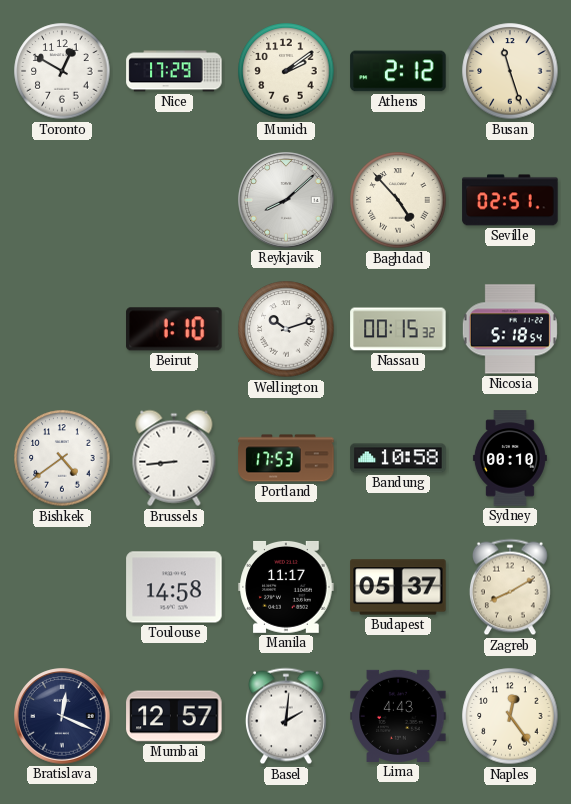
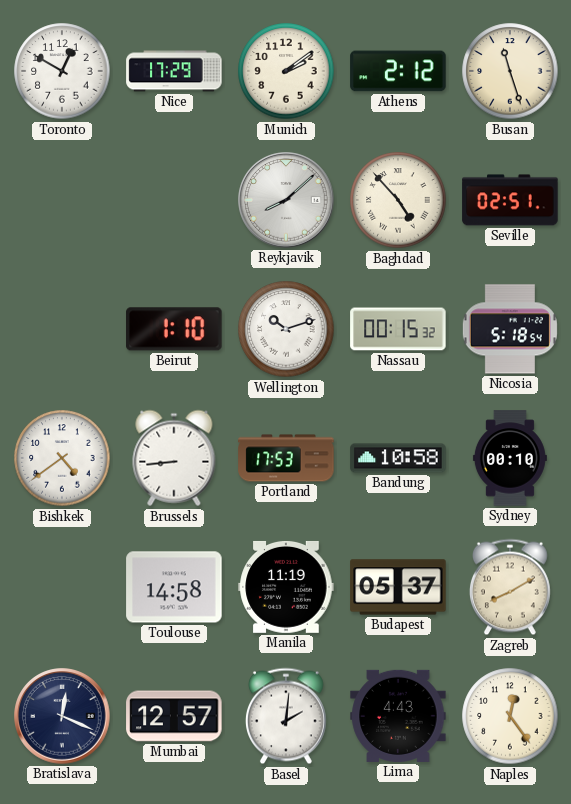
Manila: 11:17 -> 11:19
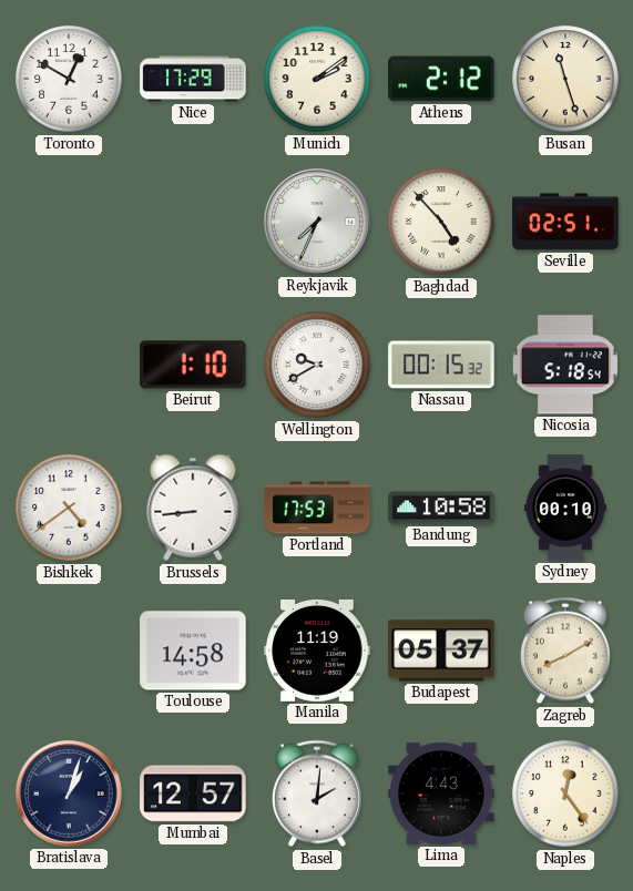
Reykjavik: 8:08 -> 7:34
Wellington: 10:12 -> 9:40
Bratislava: 12:19 -> 1:03
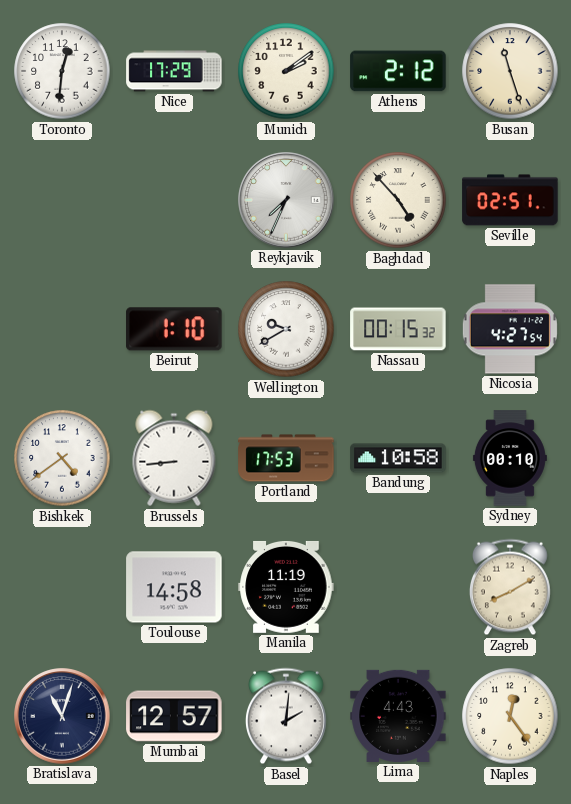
Toronto: 12:50 -> 12:31
Nicosia: 5:18 -> 4:27
Budapest: 05:37 -> none
Bratislava: 1:03 -> 11:03
